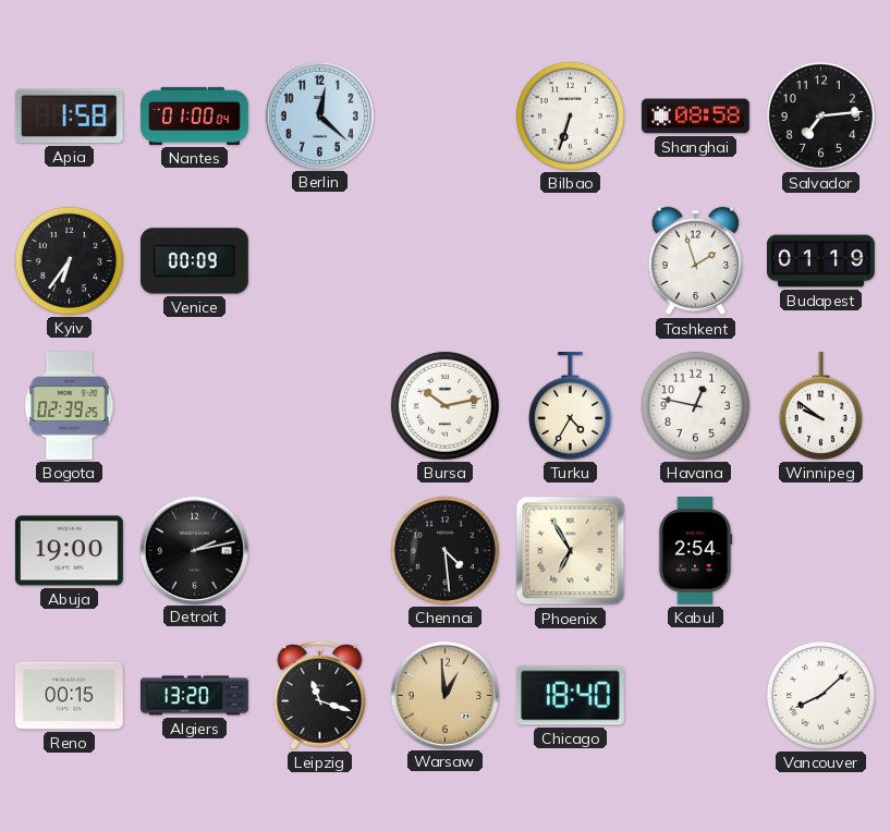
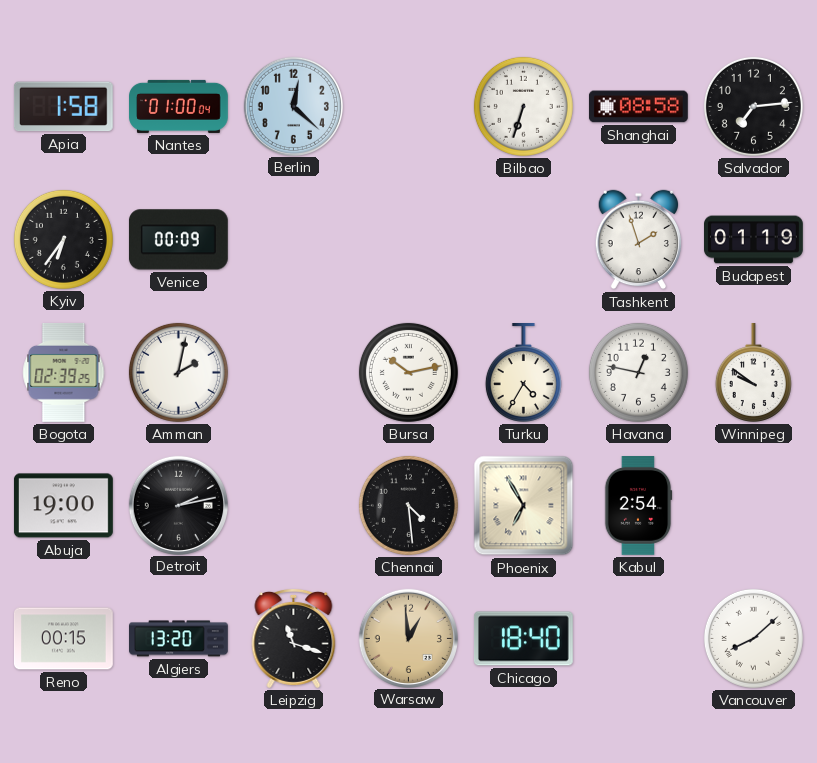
Amman: none -> 2:02
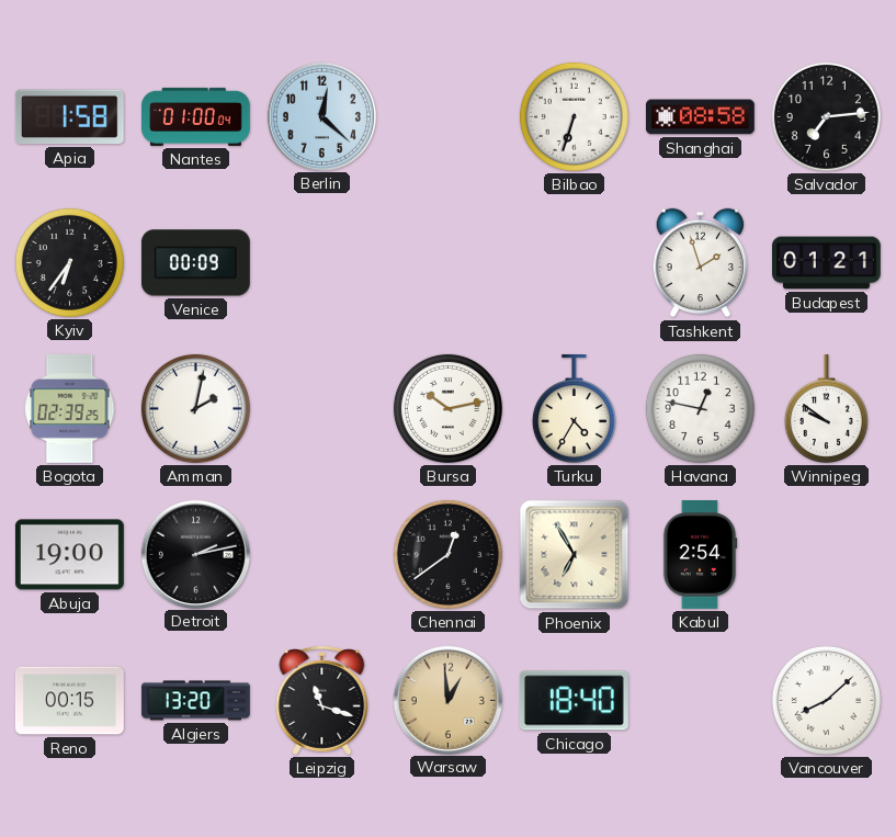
Budapest: 01:19 -> 01:21
Chennai: 4:29 -> 12:39
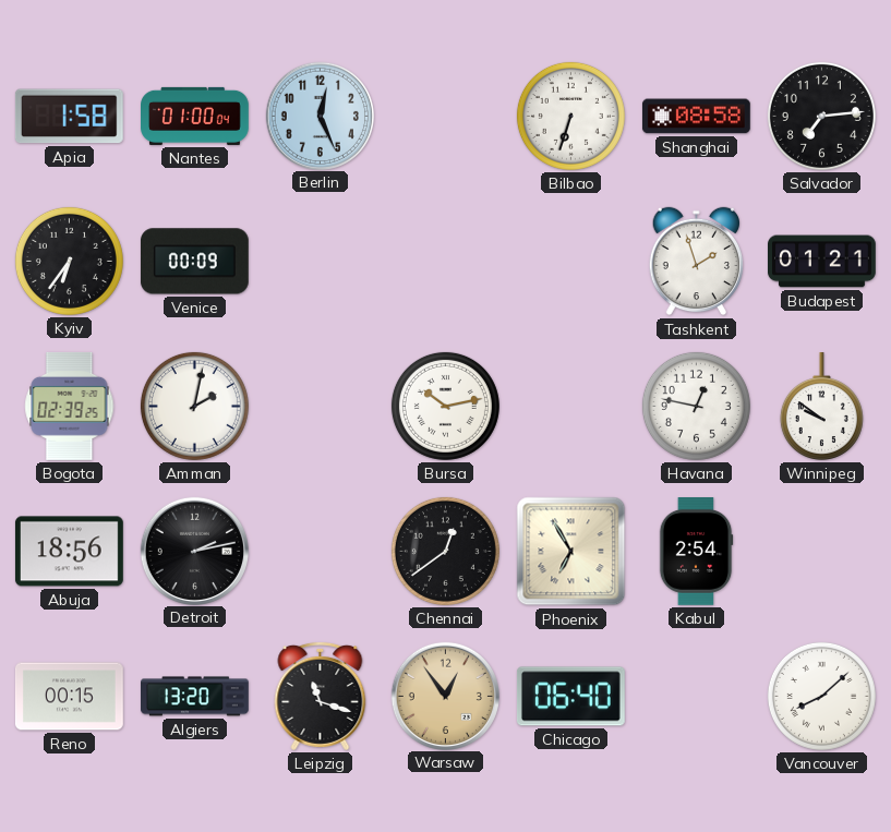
Berlin: 12:22 -> 12:26
Turku: 4:35 -> none
Abuja: 19:00 -> 18:56
Warsaw: 12:59 -> 12:54
Chicago: 18:40 -> 06:40
